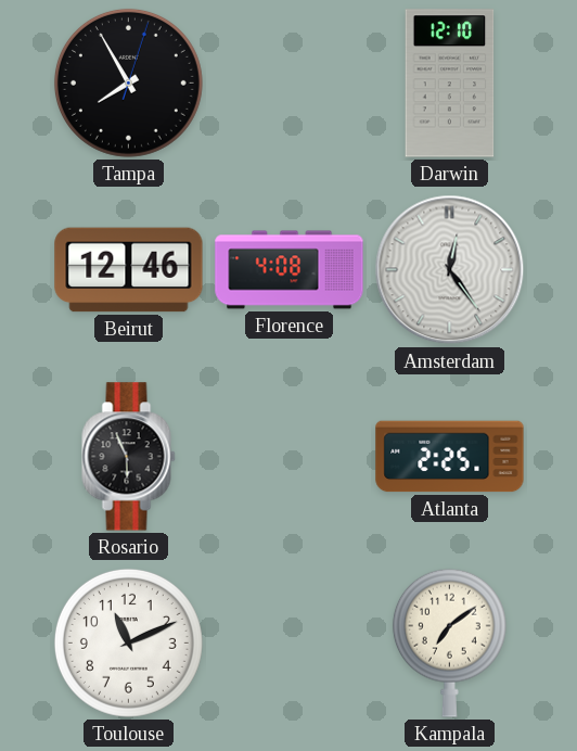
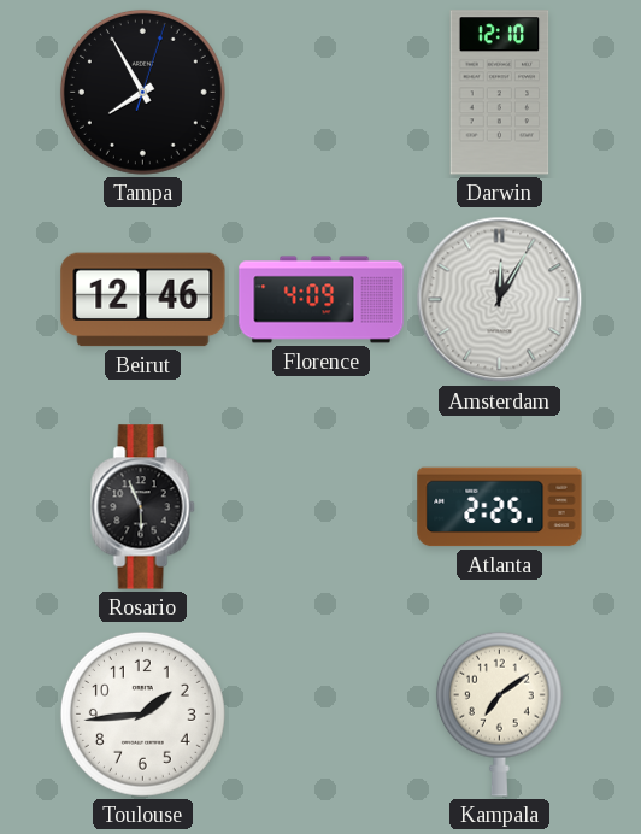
Florence: 4:08 -> 4:09
Amsterdam: 12:24 -> 12:05
Toulouse: 11:11 -> 1:44
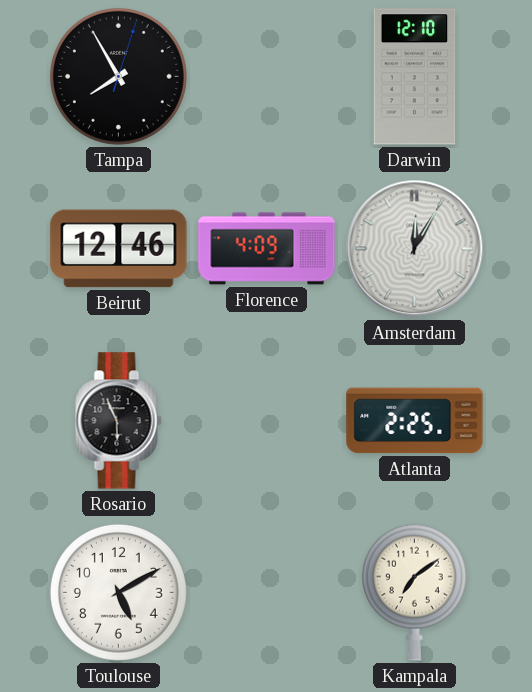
Toulouse: 1:44 -> 5:10
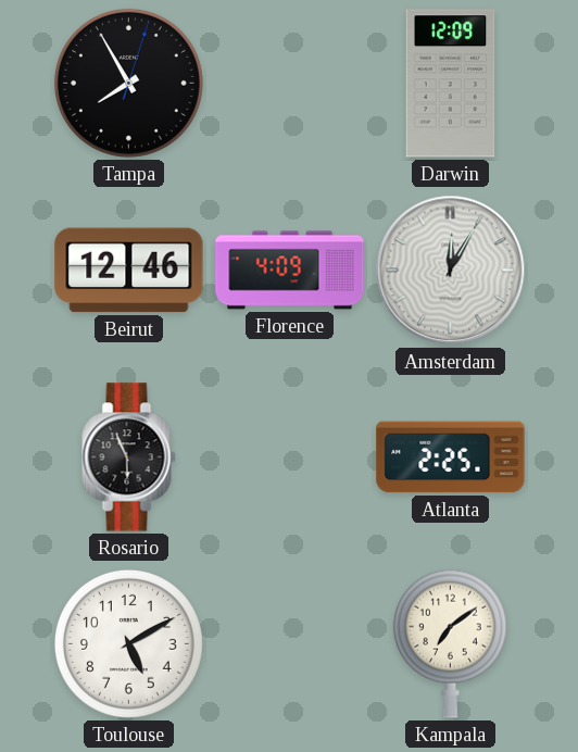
Darwin: 12:10 -> 12:09
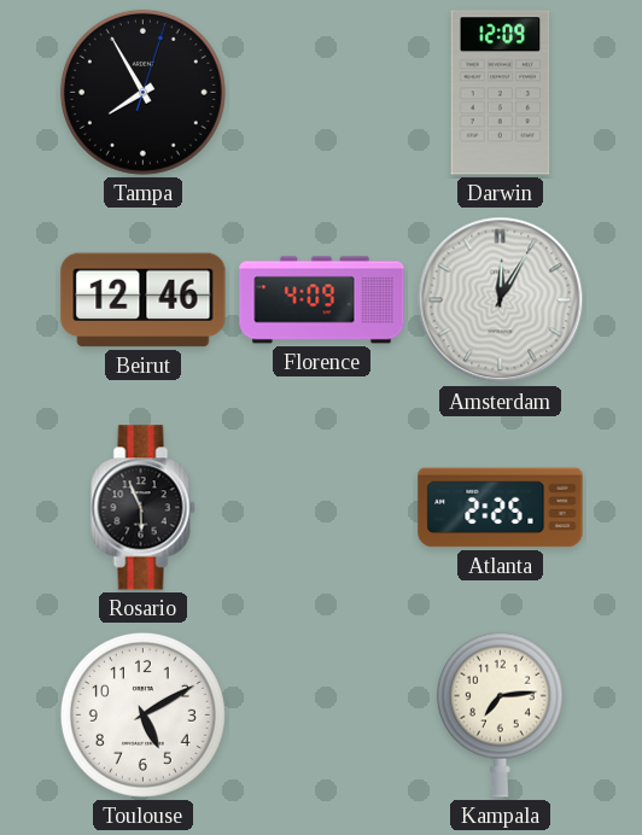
Kampala: 7:09 -> 7:14
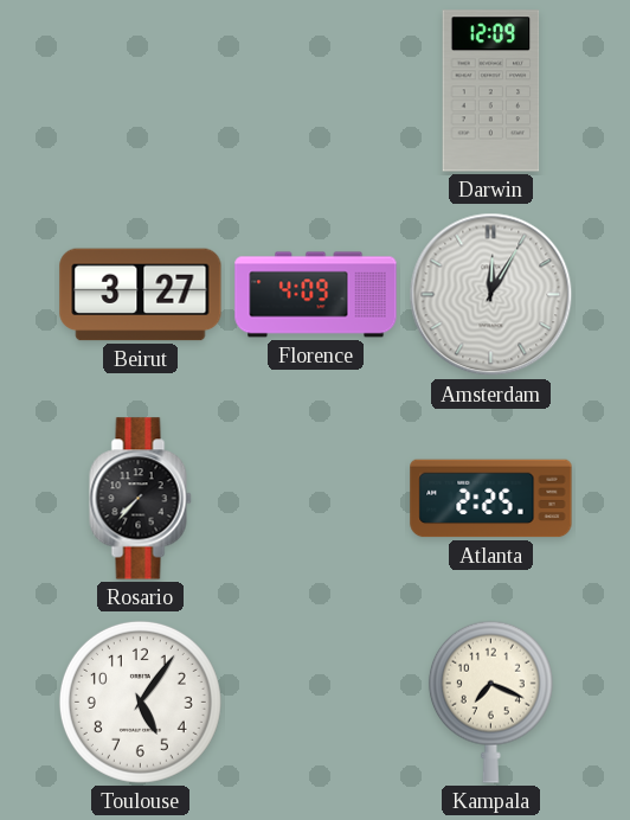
Tampa: 7:55 -> none
Beirut: 12:46 -> 3:27
Rosario: 5:56 -> 7:37
Toulouse: 5:10 -> 5:06
Kampala: 7:14 -> 7:19
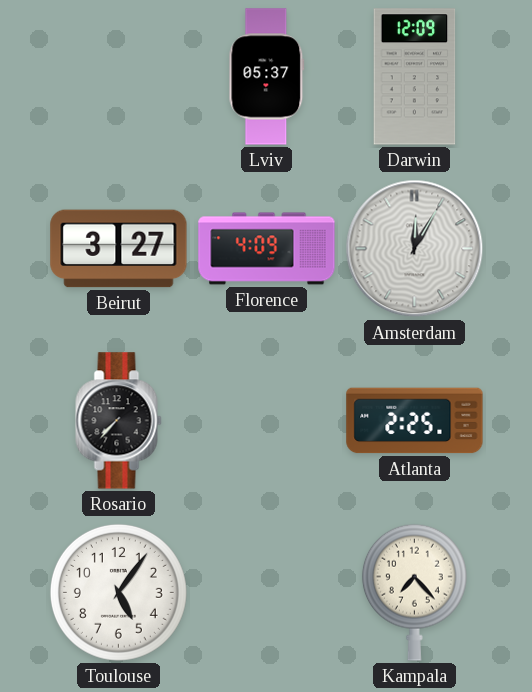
Lviv: none -> 05:37
Kampala: 7:19 -> 7:23
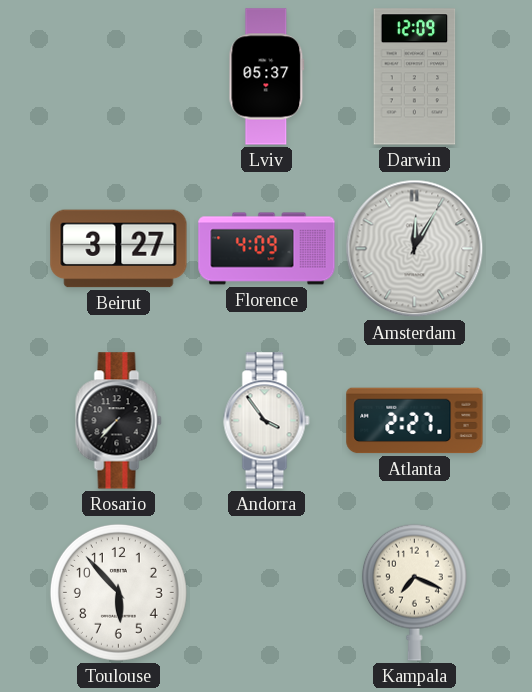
Andorra: none -> 3:54
Atlanta: 2:25 -> 2:27
Toulouse: 5:06 -> 5:53
Kampala: 7:23 -> 7:19
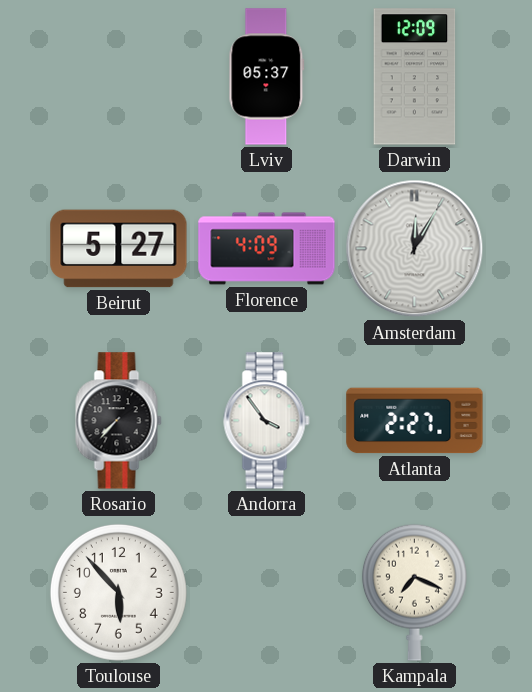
Beirut: 3:27 -> 5:27
